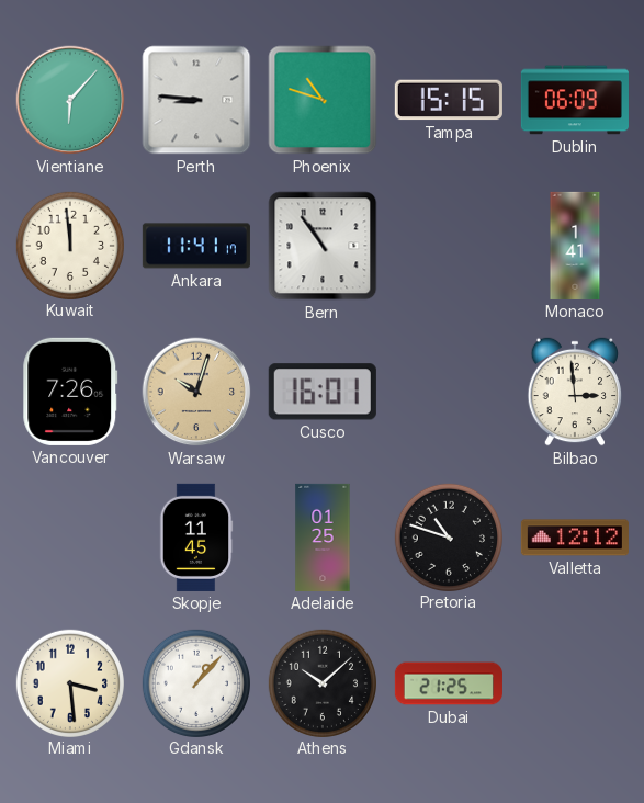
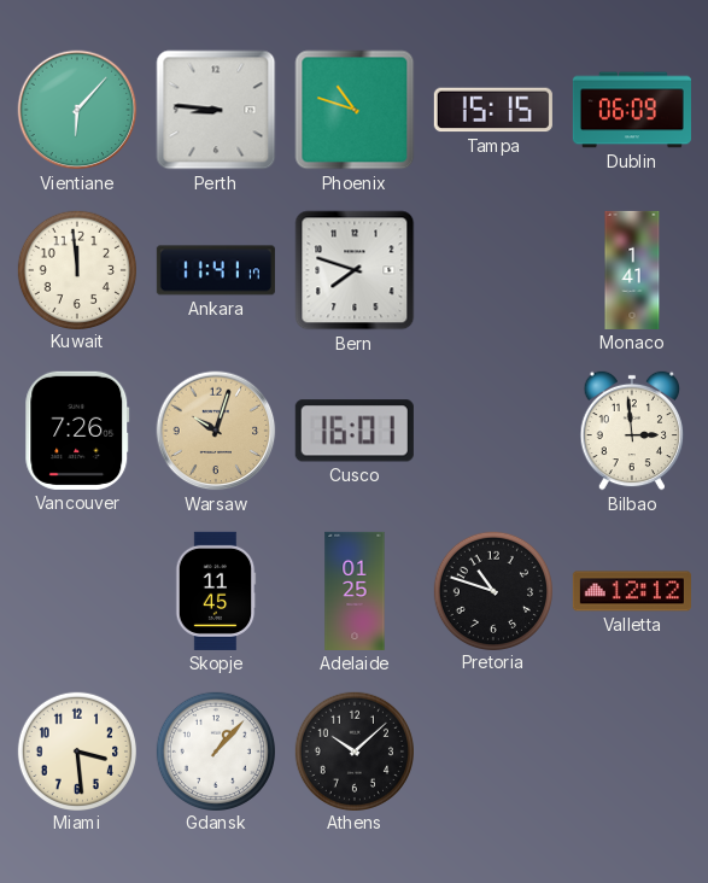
Bern: 10:54 -> 7:48
Dubai: 21:25 -> none
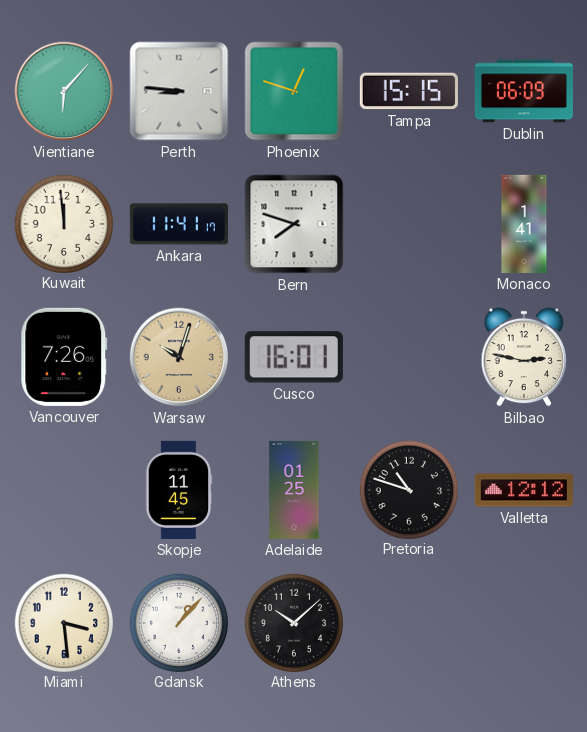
Phoenix: 10:48 -> 12:48
Bilbao: 2:59 -> 2:47
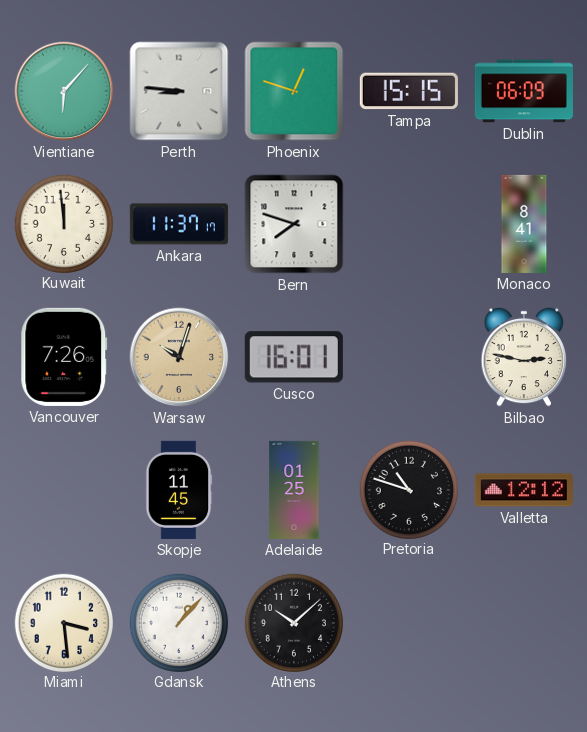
Ankara: 11:41 -> 11:37
Monaco: 1:41 -> 8:41
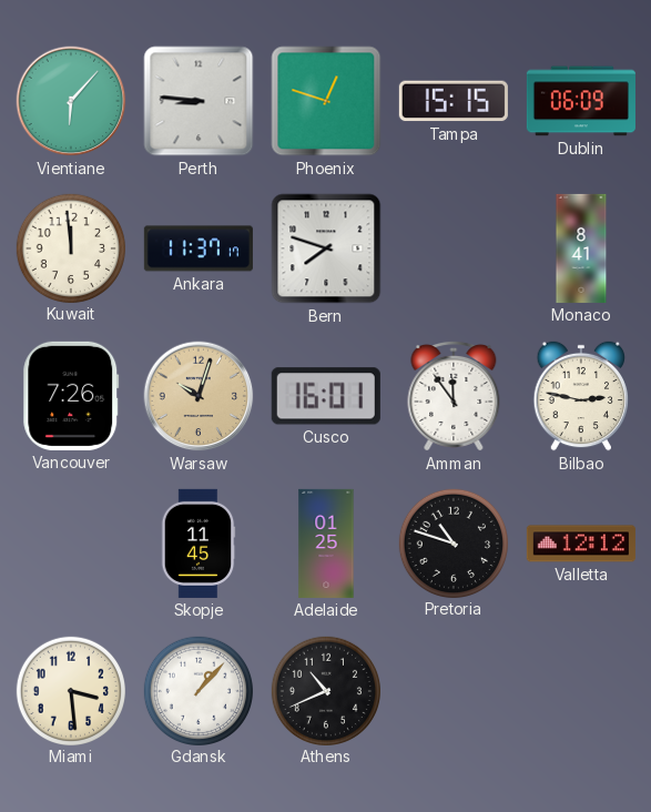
Amman: none -> 11:54
Athens: 10:08 -> 10:41
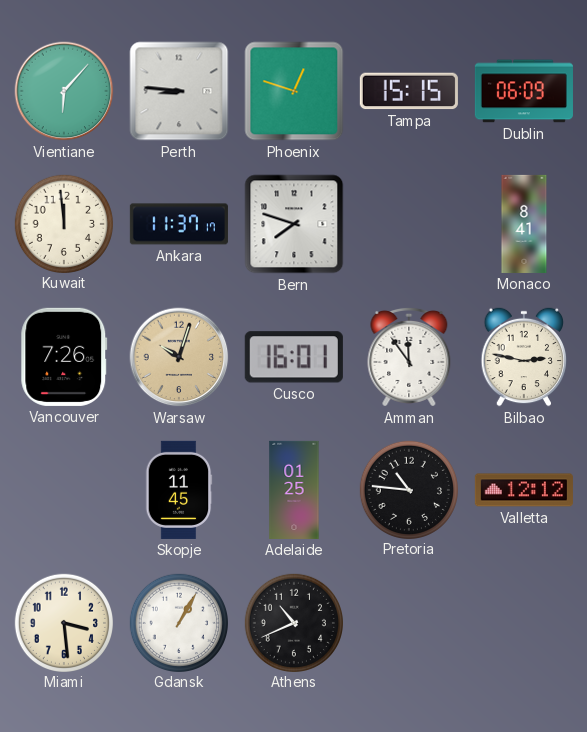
Pretoria: 10:48 -> 10:46
Gdansk: 1:07 -> 1:05
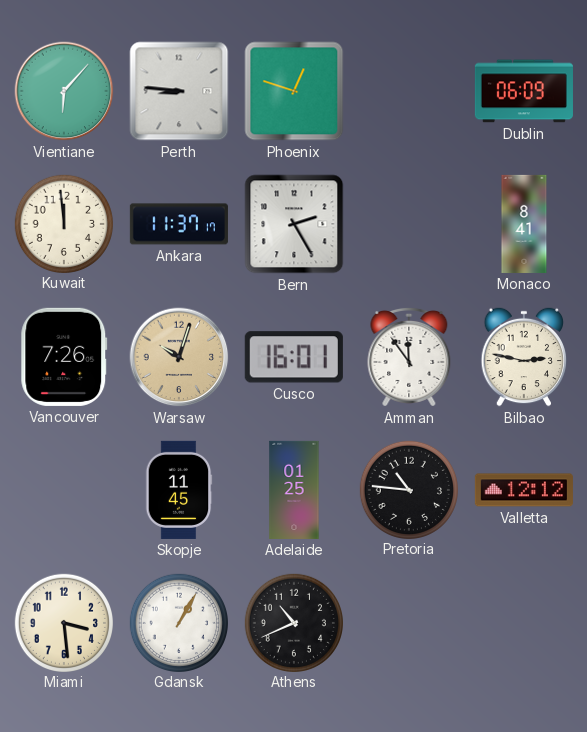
Tampa: 15:15 -> none
Bern: 7:48 -> 2:25
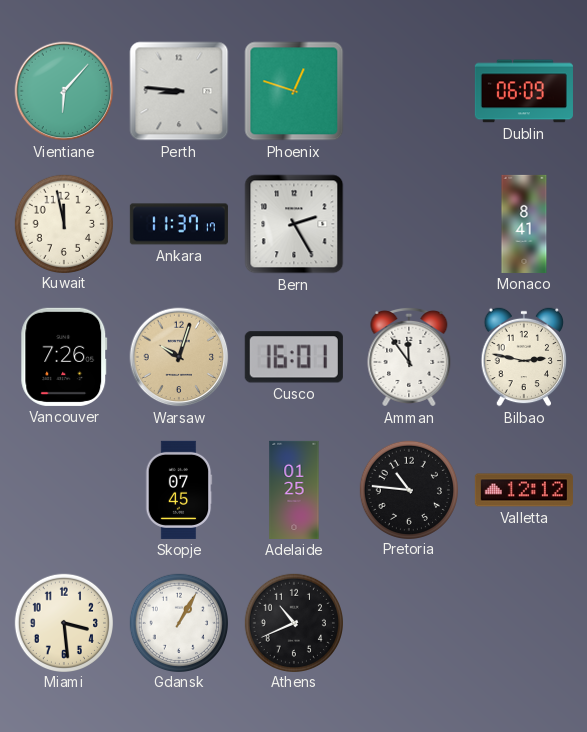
Kuwait: 11:59 -> 11:58
Skopje: 11:45 -> 07:45
